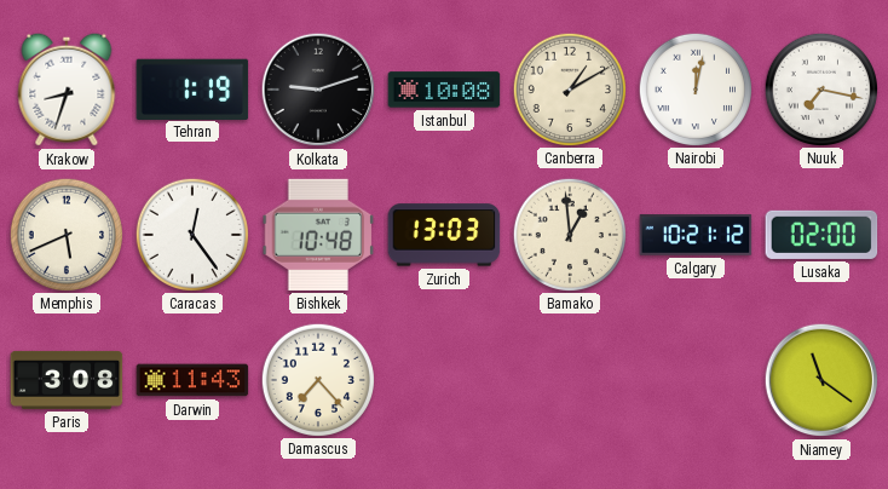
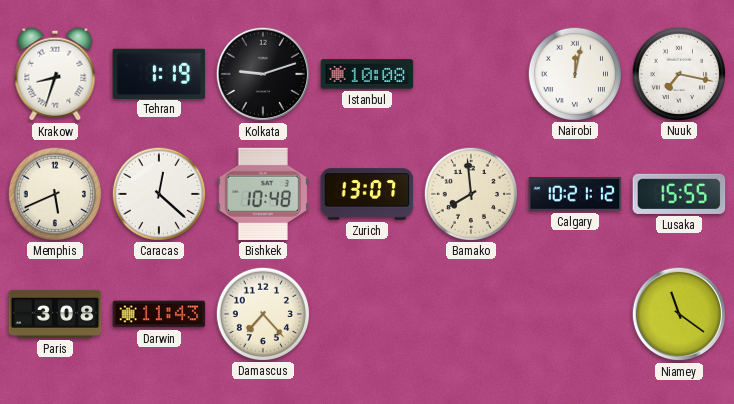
Canberra: 1:10 -> none
Caracas: 12:24 -> 12:22
Zurich: 13:03 -> 13:07
Bamako: 12:59 -> 7:59
Lusaka: 02:00 -> 15:55
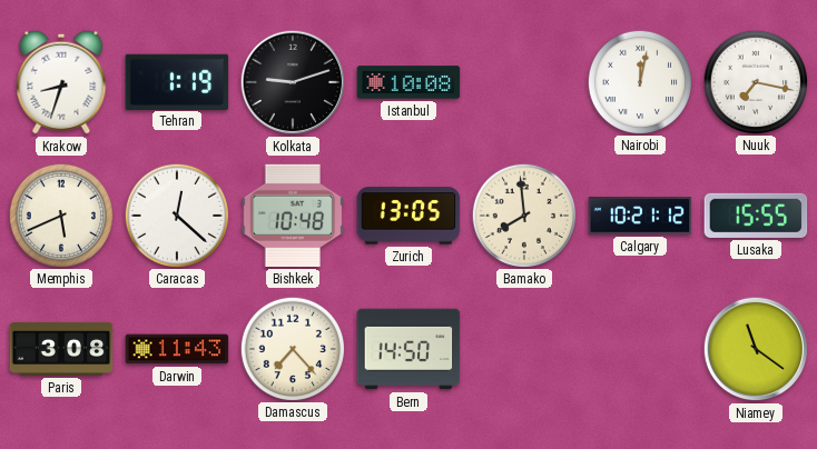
Zurich: 13:07 -> 13:05
Bern: none -> 14:50
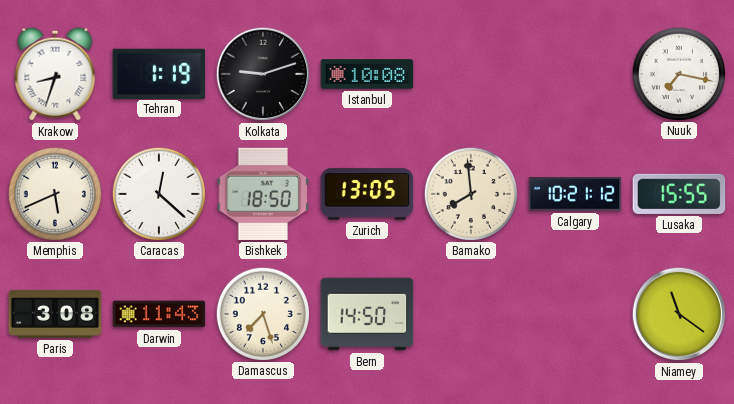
Nairobi: 12:02 -> none
Bishkek: 10:48 -> 18:50
Damascus: 7:23 -> 7:27
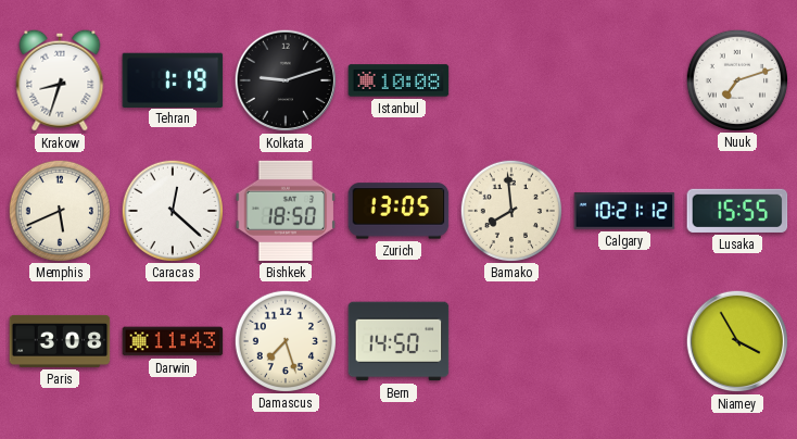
Nuuk: 7:17 -> 7:12
Niamey: 11:21 -> 3:55
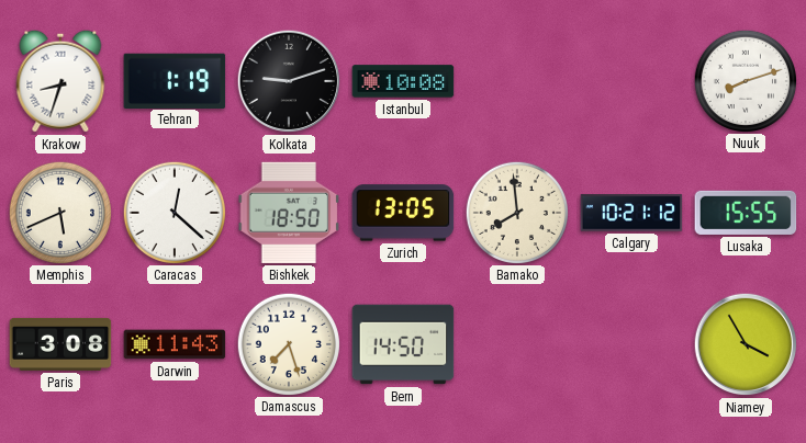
Nuuk: 7:12 -> 8:12
